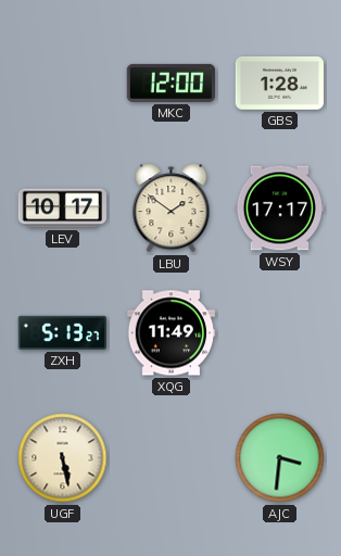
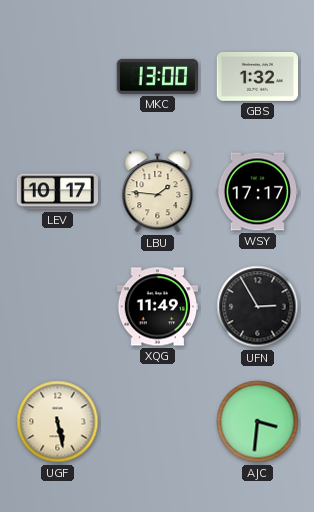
MKC: 12:00 -> 13:00
GBS: 1:28 -> 1:32
LBU: 1:51 -> 1:46
ZXH: 5:13 -> none
UFN: none -> 2:55
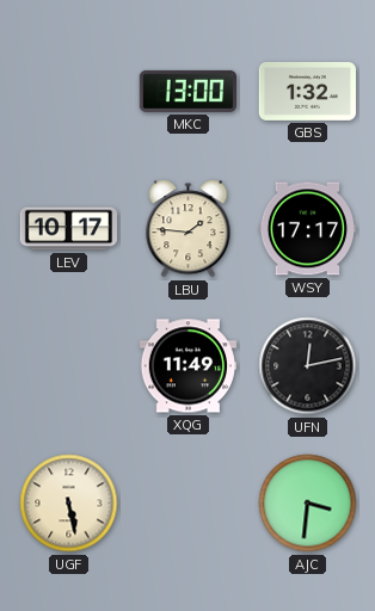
UFN: 2:55 -> 12:13
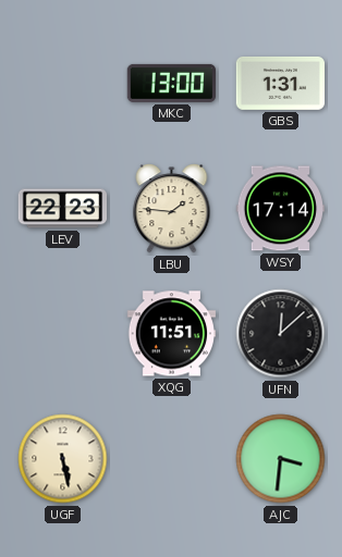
GBS: 1:32 -> 1:31
LEV: 10:17 -> 22:23
WSY: 17:17 -> 17:14
XQG: 11:49 -> 11:51
UFN: 12:13 -> 12:08
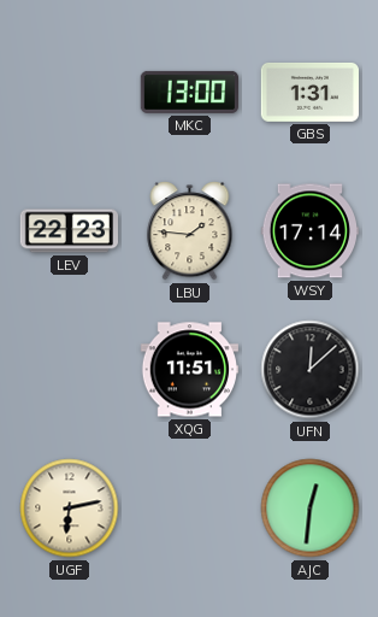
UGF: 5:28 -> 6:13
AJC: 3:31 -> 12:31
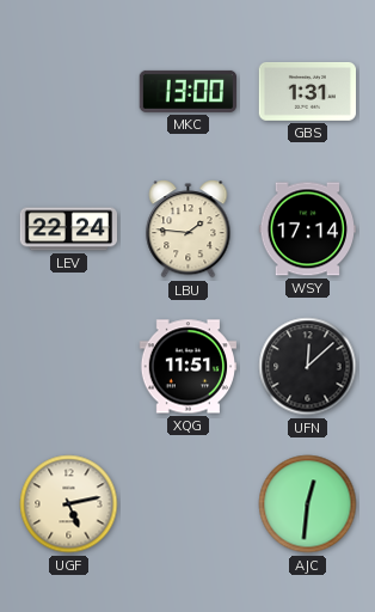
LEV: 22:23 -> 22:24
UGF: 6:13 -> 5:13
